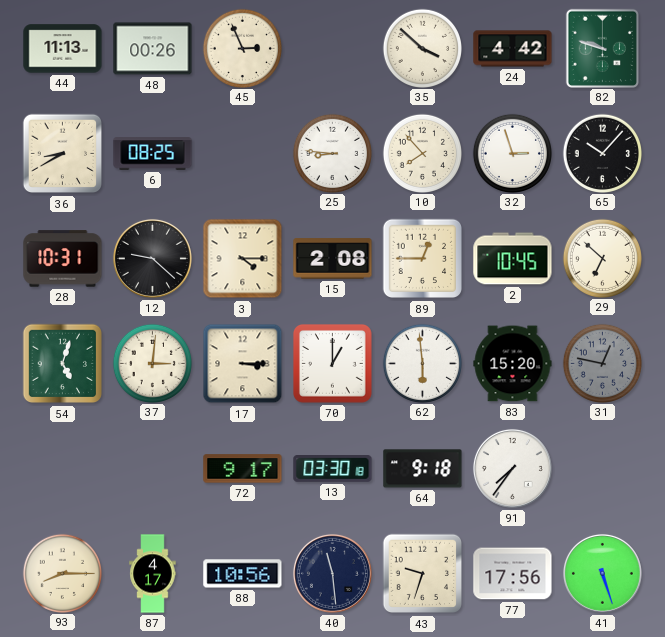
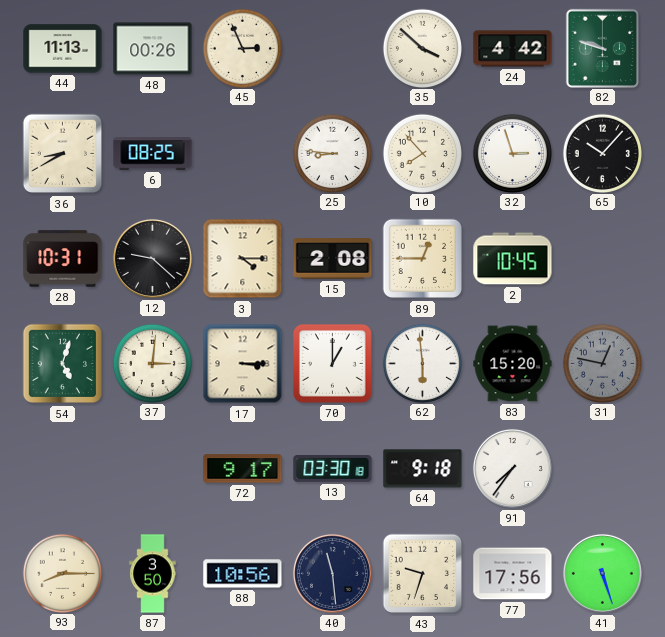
29: 6:52 -> none
87: 4:17 -> 3:50
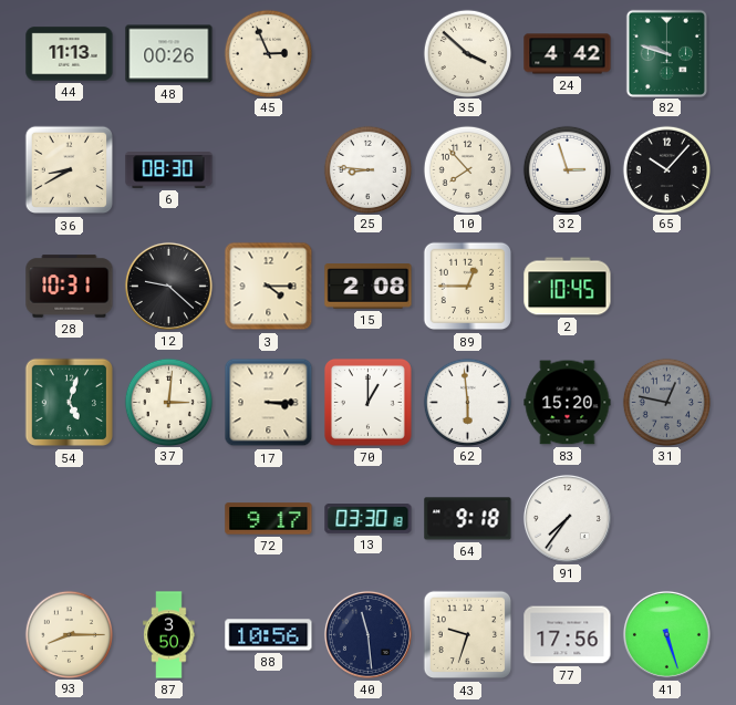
6: 08:25 -> 08:30
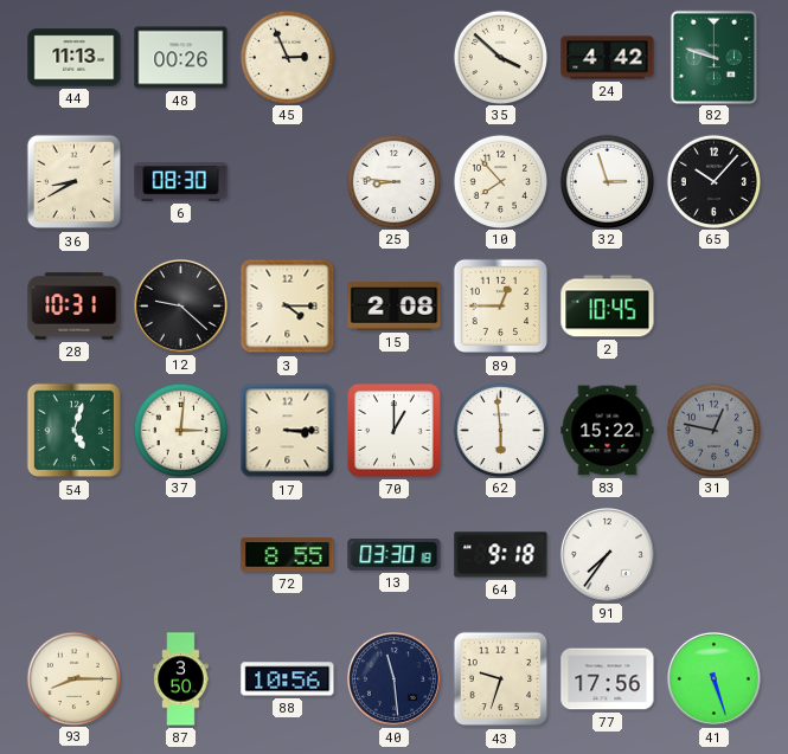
83: 15:20 -> 15:22
72: 9:17 -> 8:55
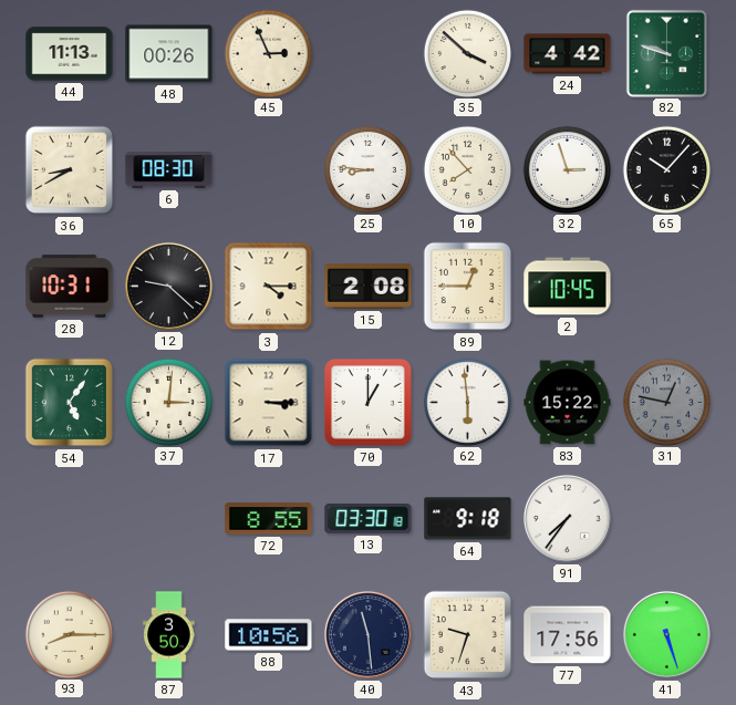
54: 5:03 -> 5:06
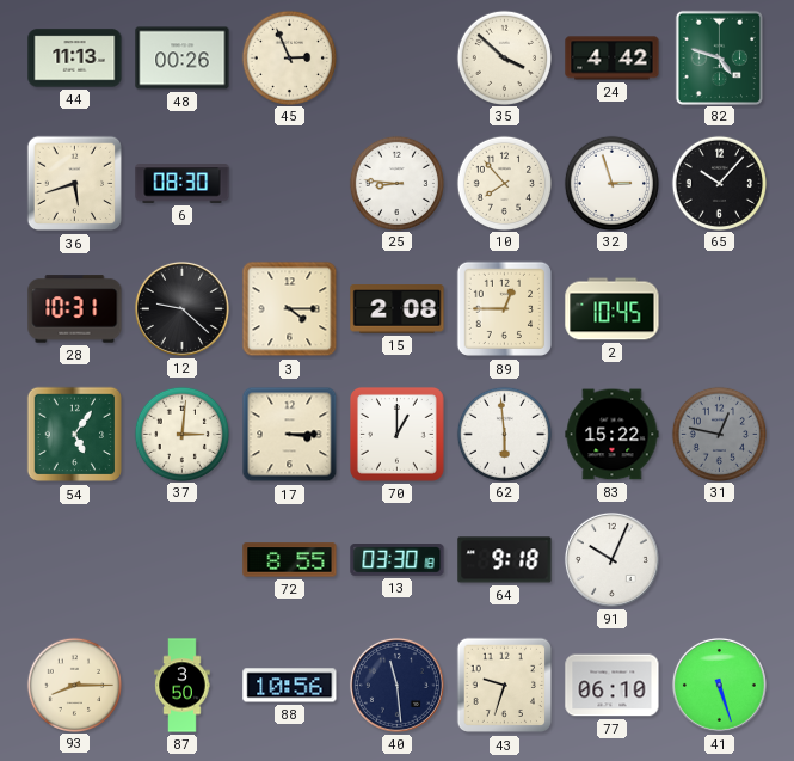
82: 9:48 -> 4:48
36: 8:40 -> 5:42
91: 7:36 -> 10:04
77: 17:56 -> 06:10
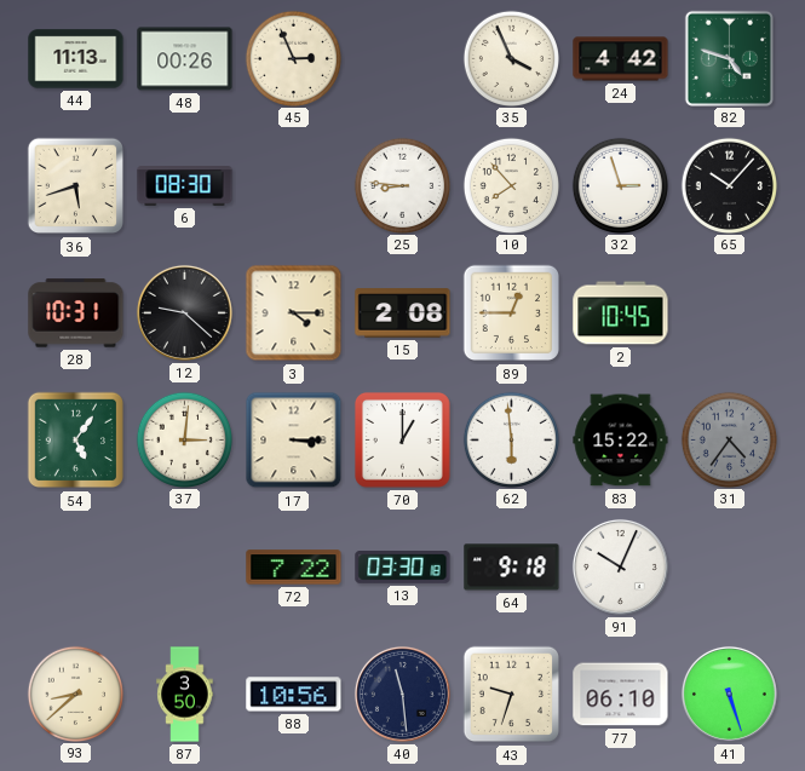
35: 3:52 -> 3:56
31: 12:47 -> 4:36
72: 8:55 -> 7:22
93: 8:15 -> 8:38
